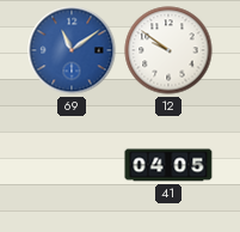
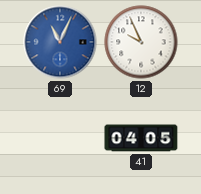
69: 11:09 -> 11:04
12: 9:51 -> 9:56
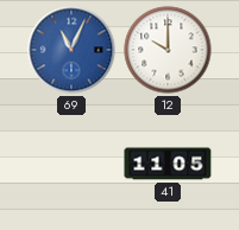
12: 9:56 -> 10:00
41: 04:05 -> 11:05
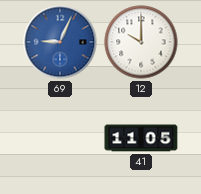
69: 11:04 -> 9:04
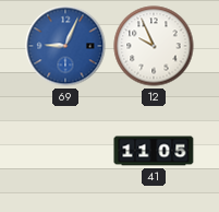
12: 10:00 -> 9:56
